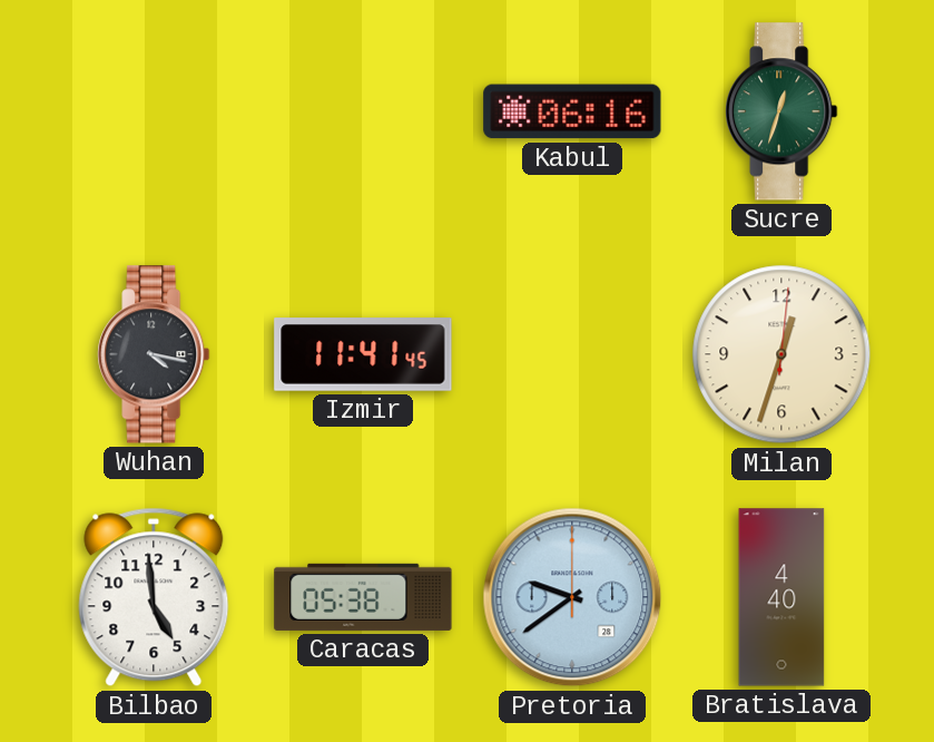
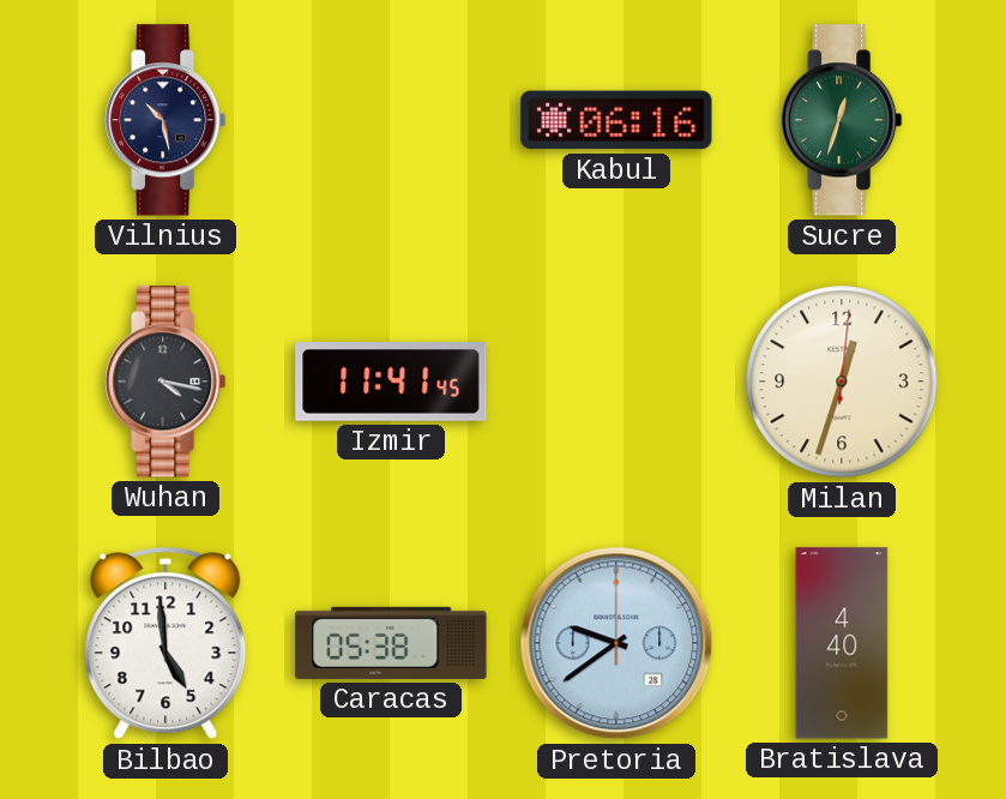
Vilnius: none -> 10:28
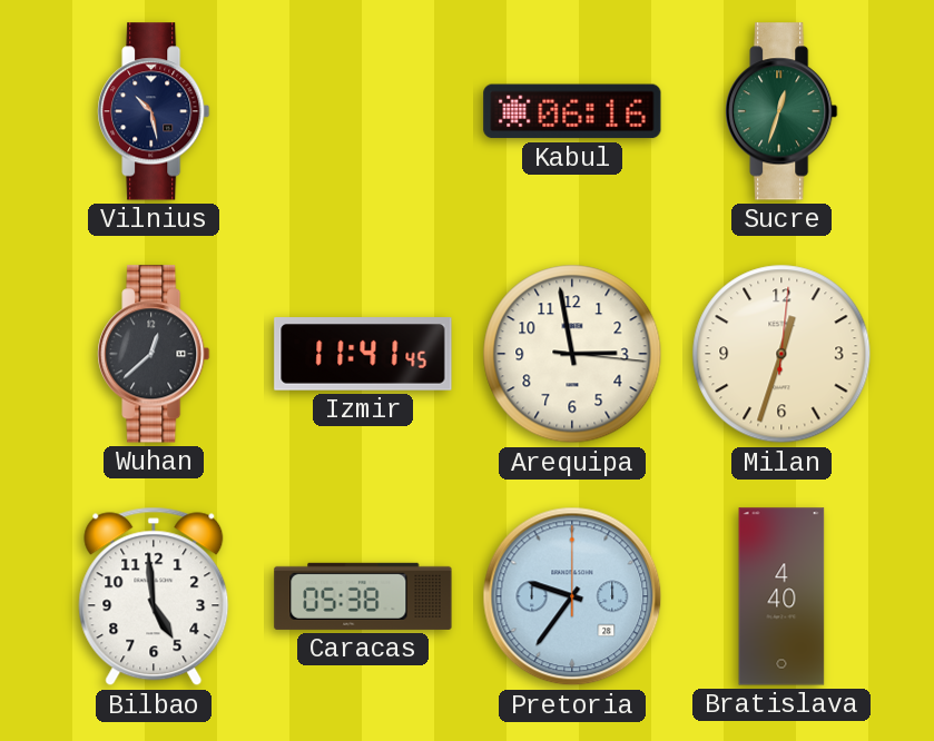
Wuhan: 4:17 -> 12:38
Arequipa: none -> 2:58
Pretoria: 9:39 -> 9:36
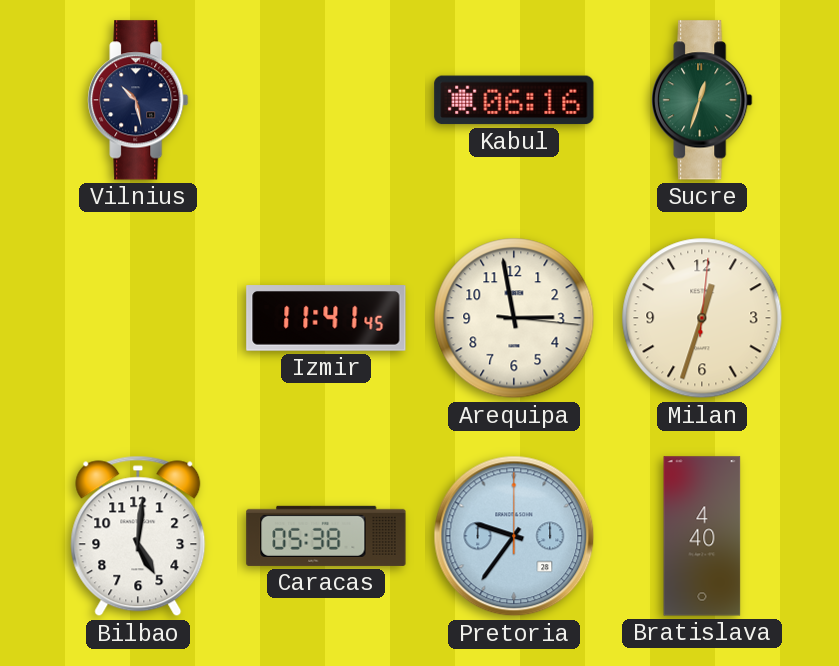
Wuhan: 12:38 -> none
Bilbao: 4:59 -> 5:01
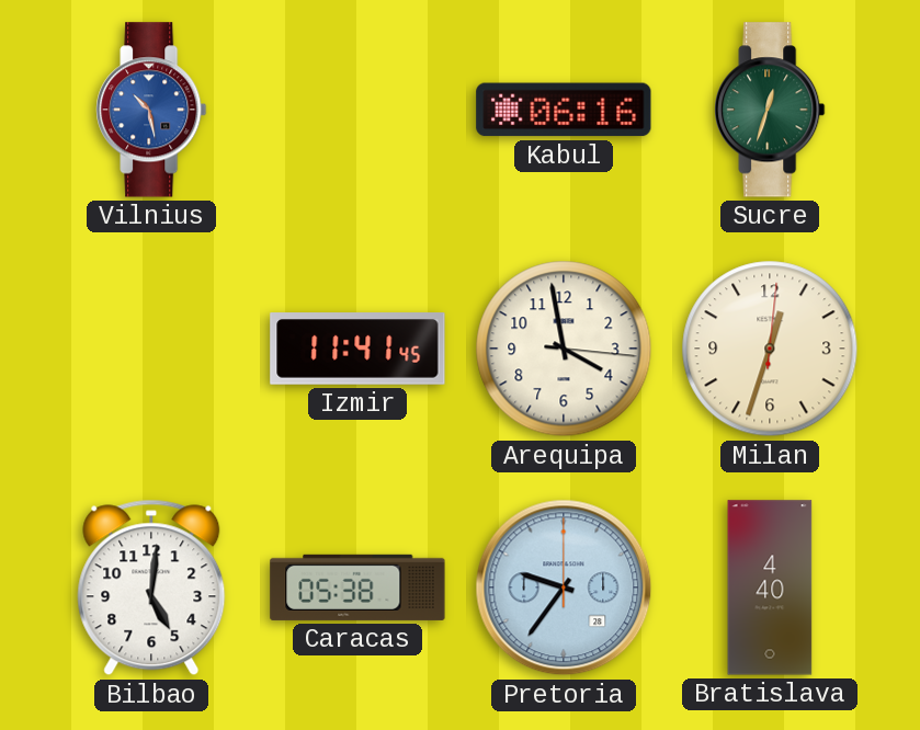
Vilnius dial: navy -> blue
Arequipa: 2:58 -> 3:58
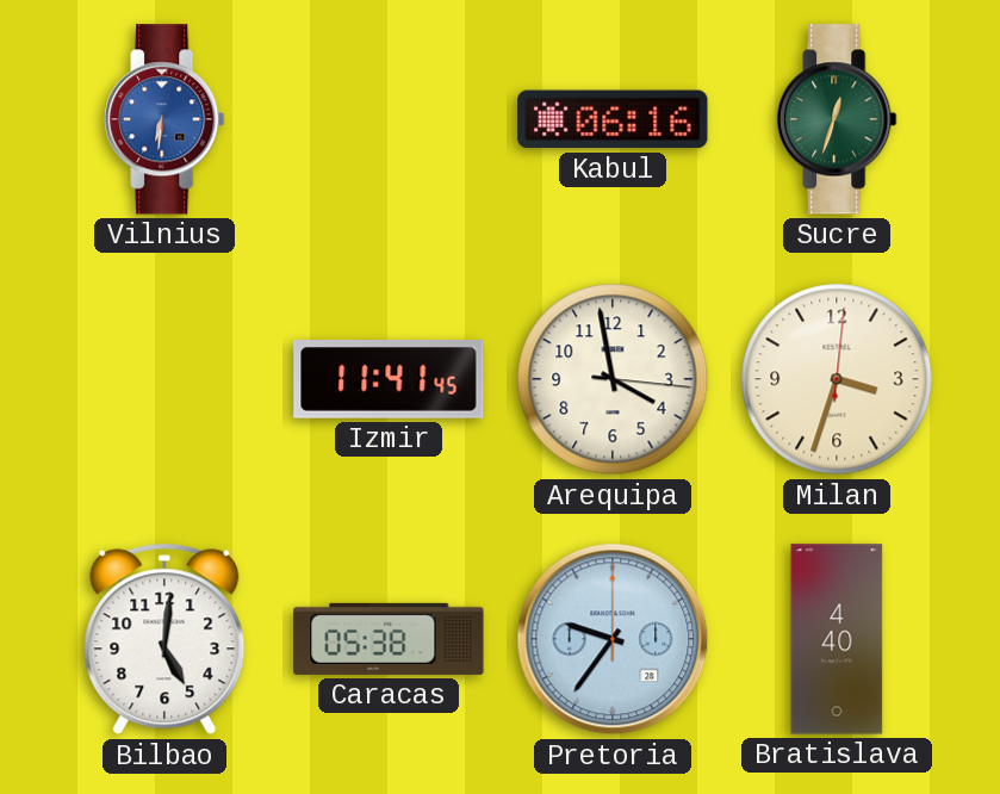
Vilnius: 10:28 -> 6:31
Milan: 12:33 -> 3:33
